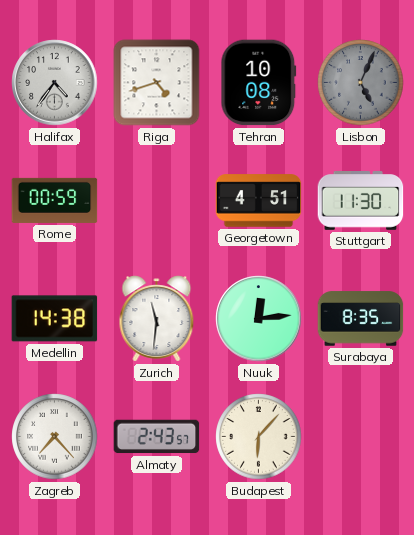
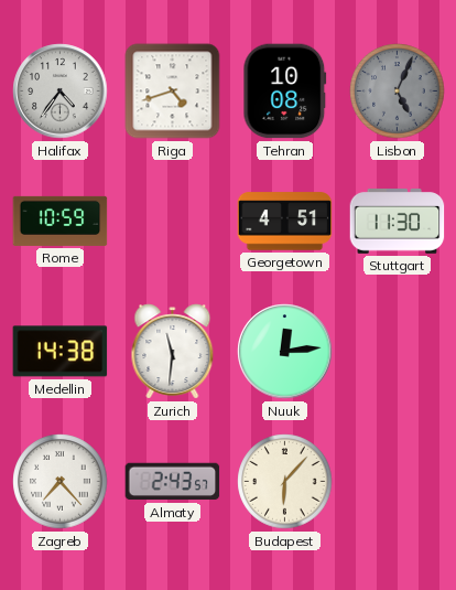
Rome: 00:59 -> 10:59
Surabaya: 8:35 -> none
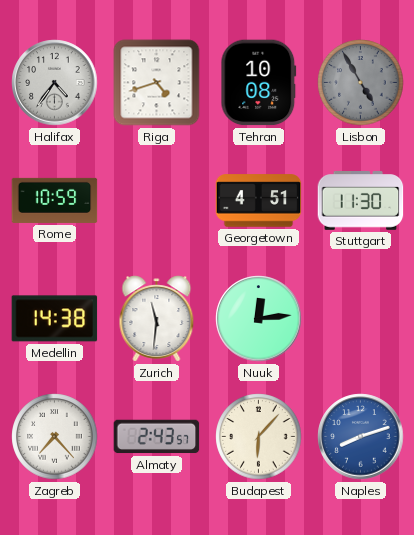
Lisbon: 5:04 -> 4:55
Naples: none -> 8:12
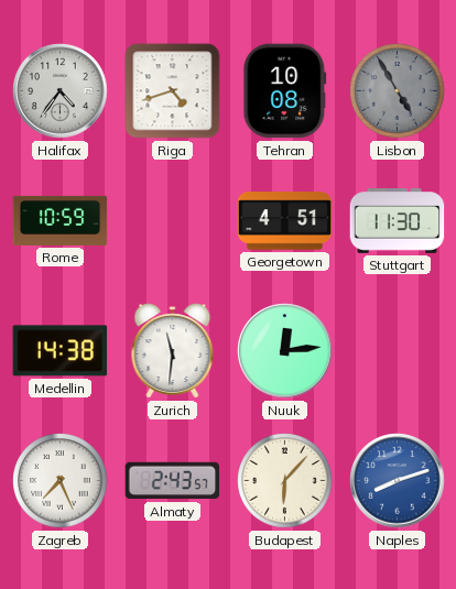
Zagreb: 7:23 -> 7:26
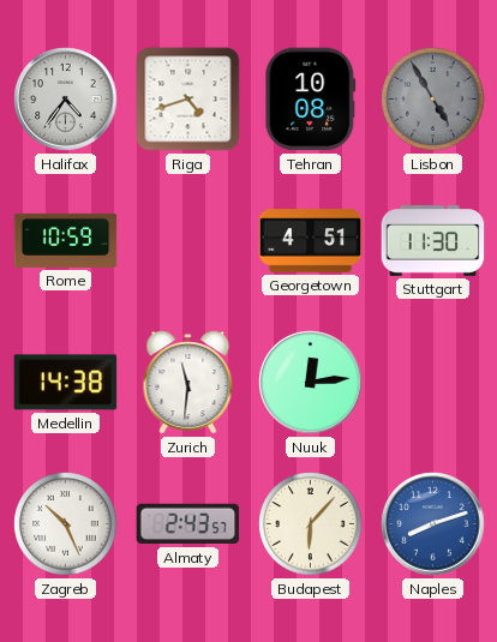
Zagreb: 7:26 -> 10:26
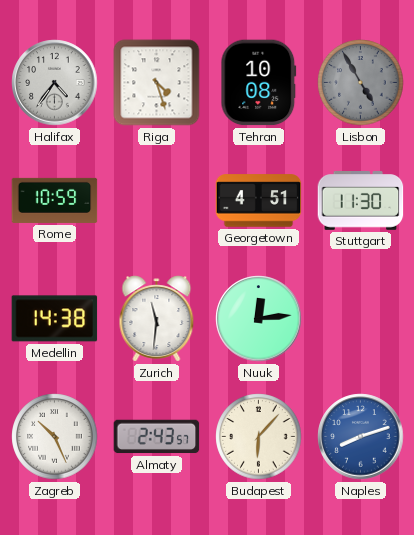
Riga: 4:42 -> 4:27
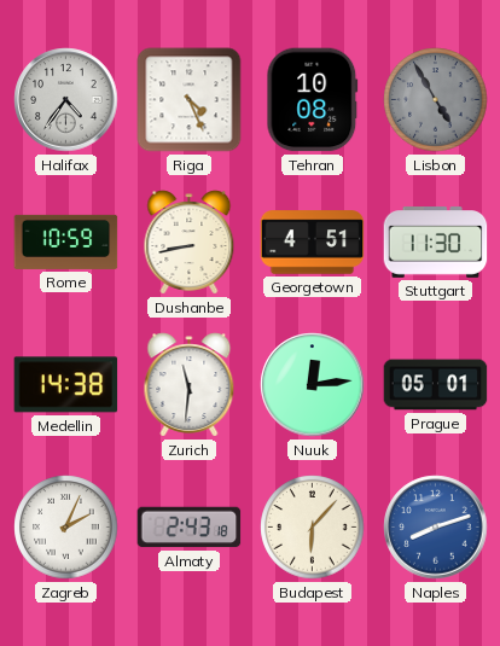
Riga: 4:27 -> 4:26
Dushanbe: none -> 8:43
Prague: none -> 05:01
Zagreb: 10:26 -> 2:04
Almaty: 2:43:57 -> 2:43:18
